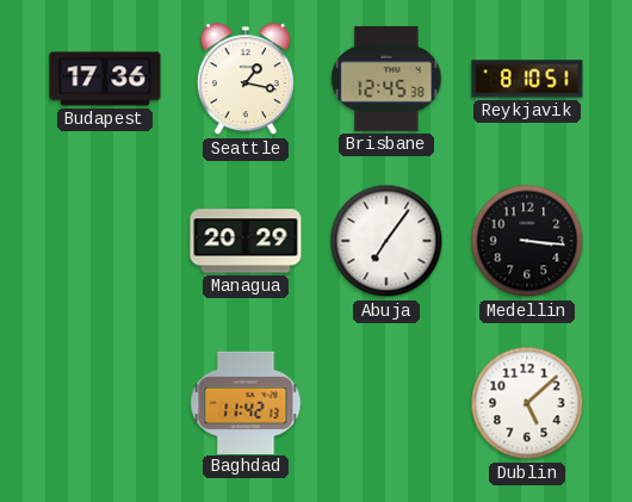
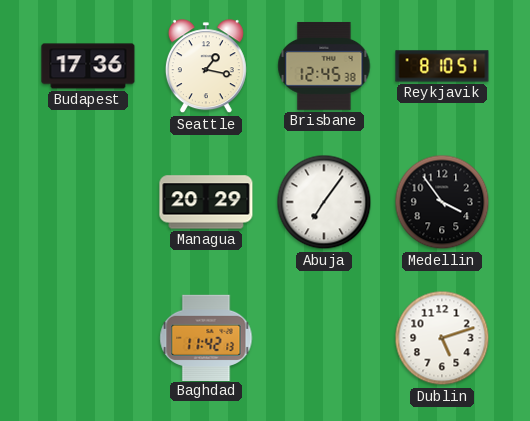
Medellin: 3:16 -> 3:54
Dublin: 5:08 -> 5:12
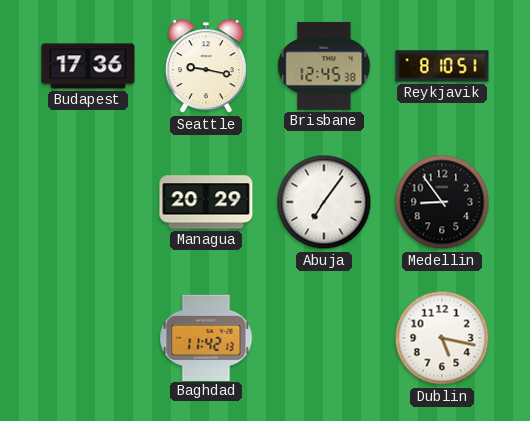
Seattle: 1:17 -> 9:17
Medellin: 3:54 -> 8:54
Dublin: 5:12 -> 5:17
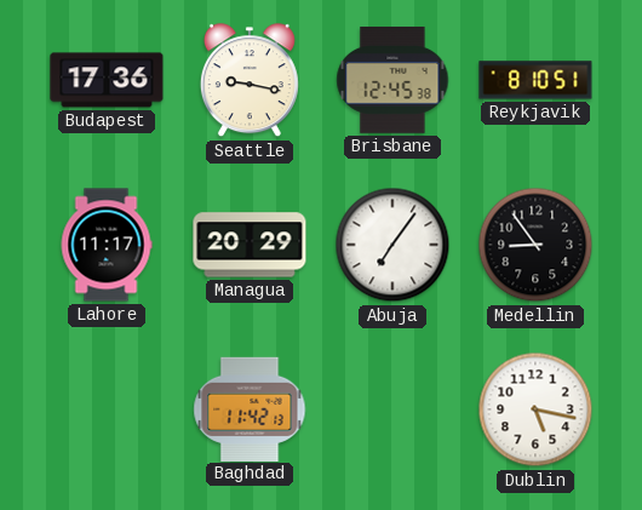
Lahore: none -> 11:17
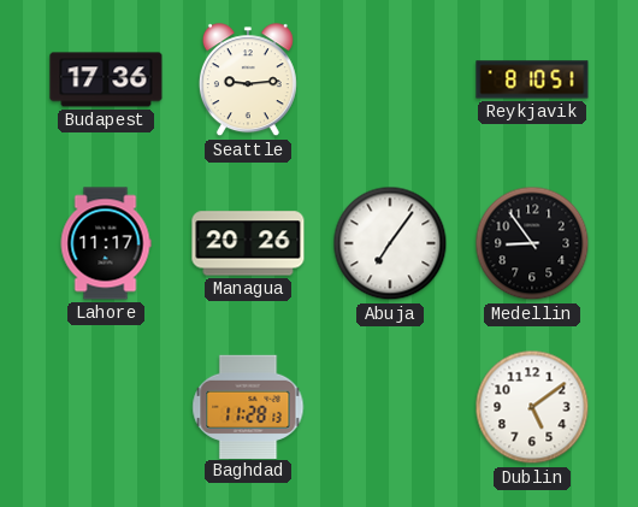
Seattle: 9:17 -> 9:14
Brisbane: 12:45 -> none
Managua: 20:29 -> 20:26
Baghdad: 11:42 -> 11:28
Dublin: 5:17 -> 5:09
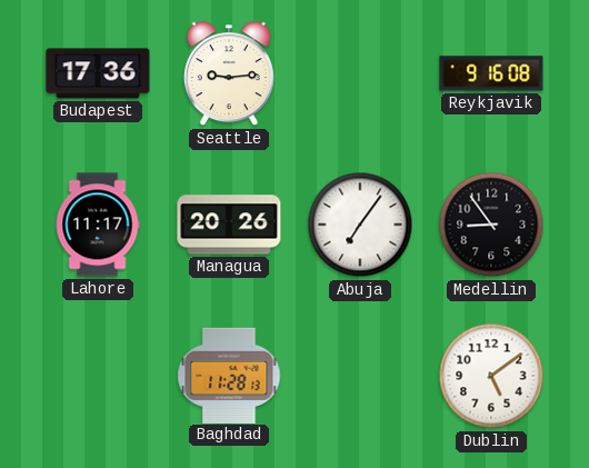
Reykjavik: 8:10 -> 9:16
